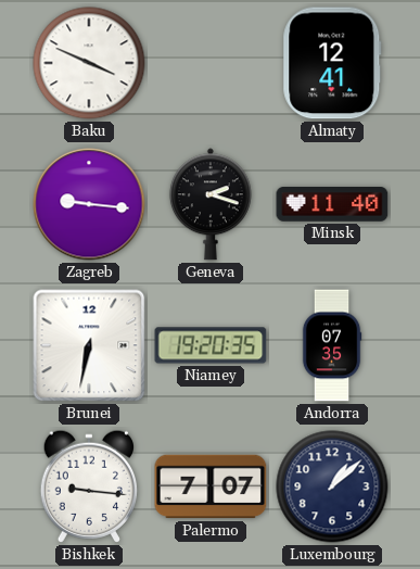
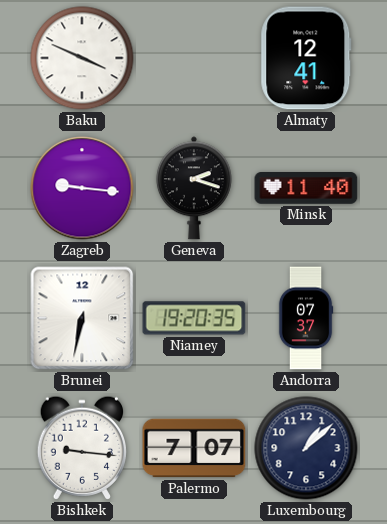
Andorra: 07:35 -> 07:37
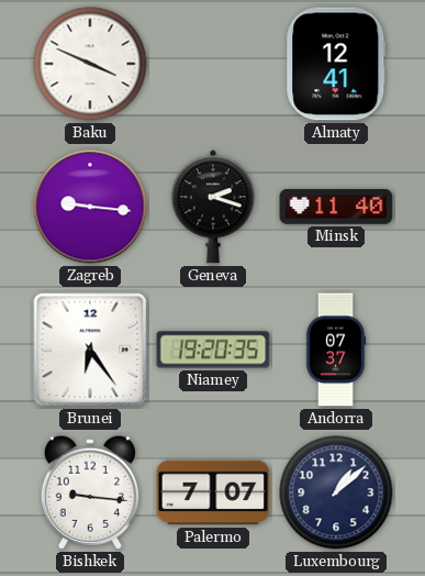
Brunei: 6:32 -> 6:24
